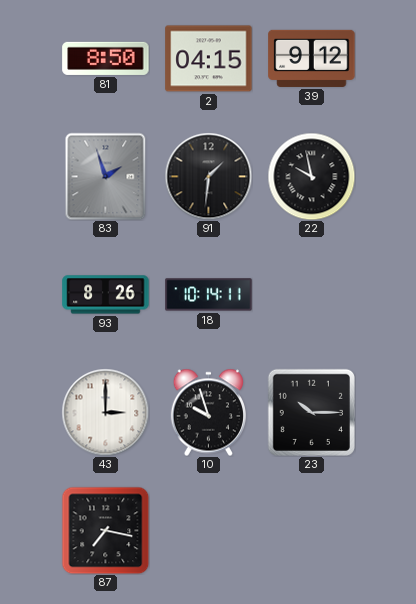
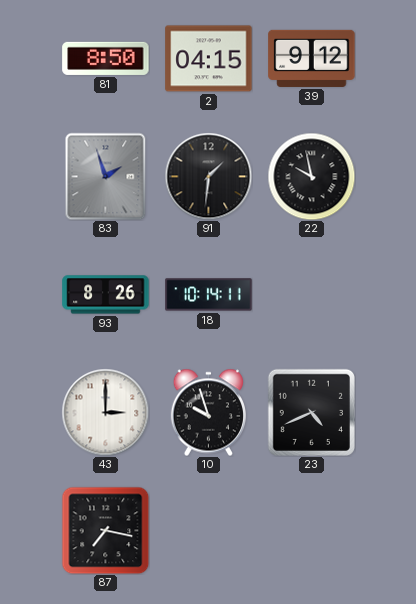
23: 10:15 -> 4:41
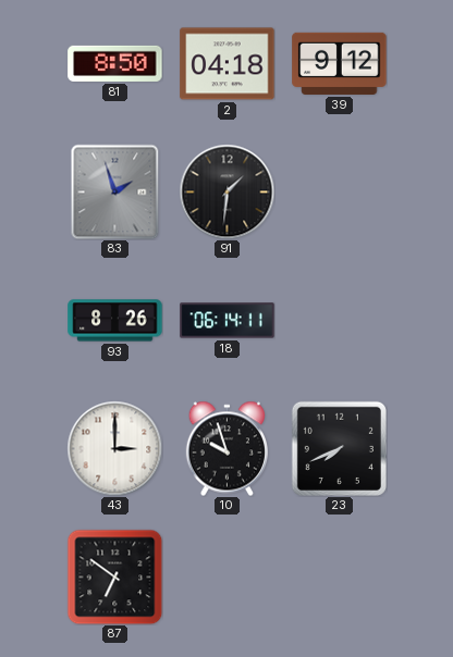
2: 04:15 -> 04:18
22: 9:58 -> none
18: 10:14 -> 06:14
23: 4:41 -> 7:41
87: 7:17 -> 6:51
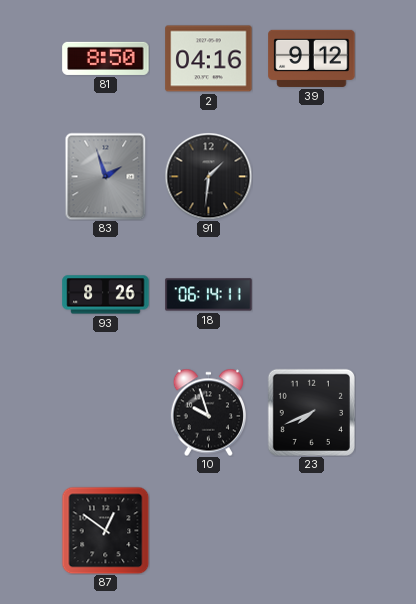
2: 04:18 -> 04:16
43: 3:00 -> none
87: 6:51 -> 12:51
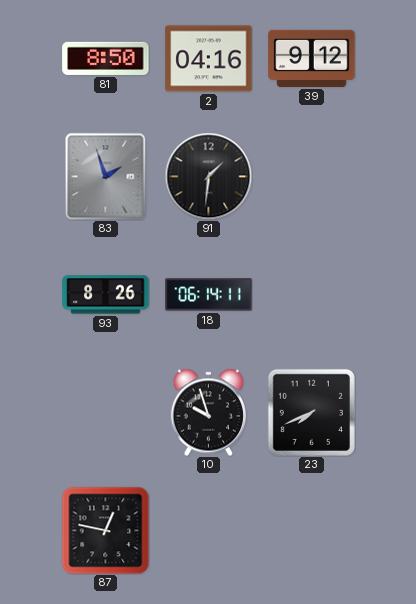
87: 12:51 -> 12:47
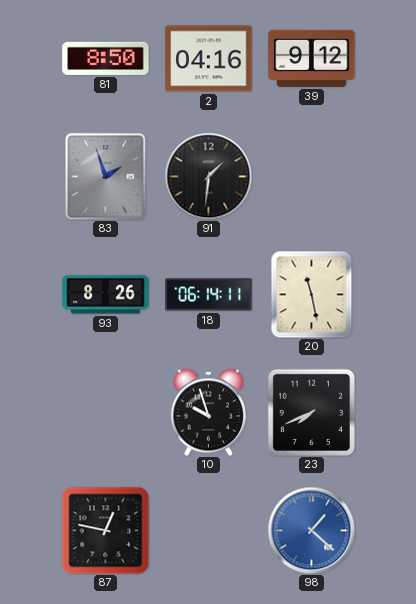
20: none -> 11:28
98: none -> 1:22
